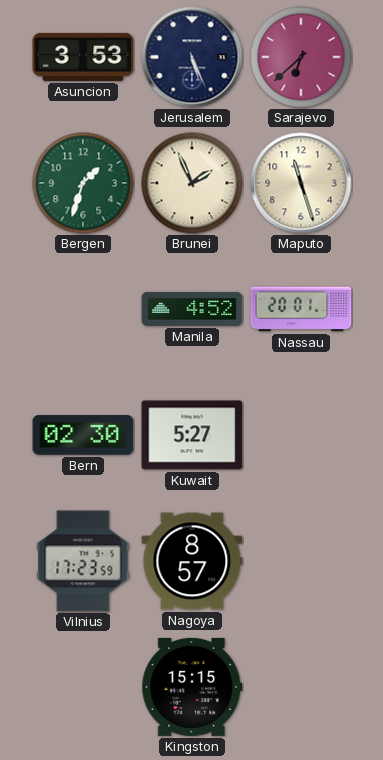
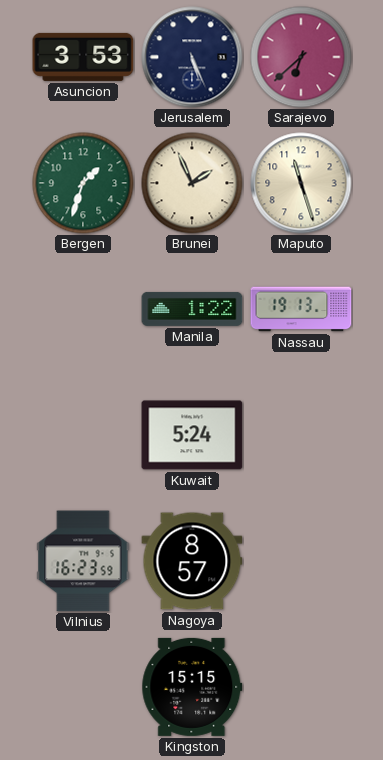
Manila: 4:52 -> 1:22
Nassau: 20:01 -> 19:13
Bern: 02:30 -> none
Kuwait: 5:27 -> 5:24
Vilnius: 17:23 -> 16:23
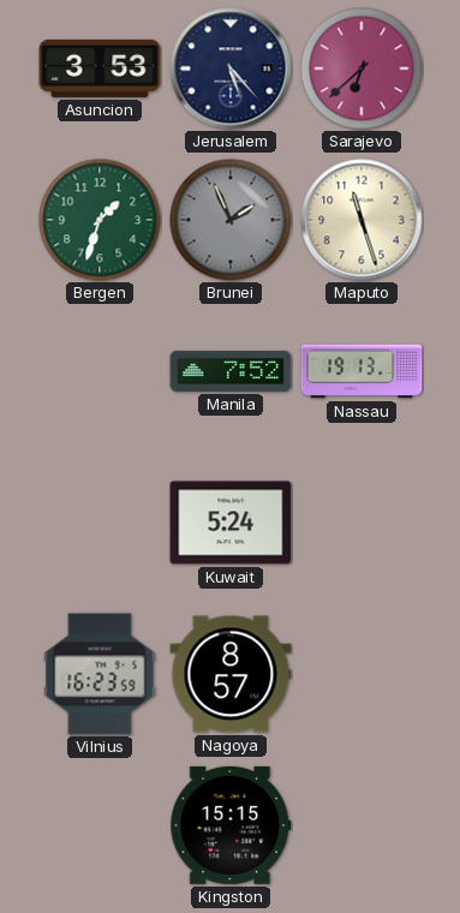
Jerusalem: 5:26 -> 5:23
Brunei dial: cream -> grey
Manila: 1:22 -> 7:52
